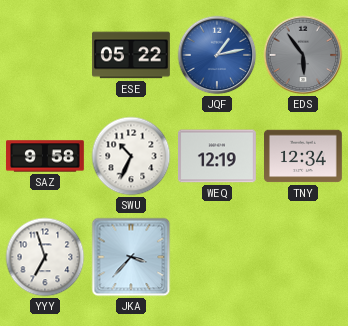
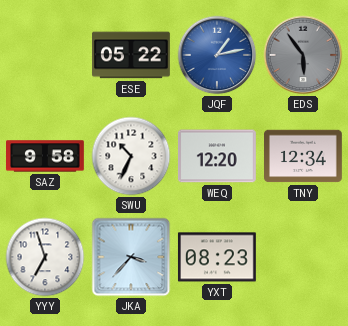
WEQ: 12:19 -> 12:20
YXT: none -> 08:23
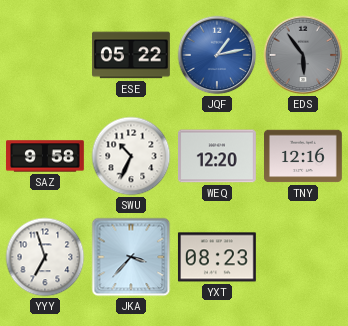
TNY: 12:34 -> 12:16
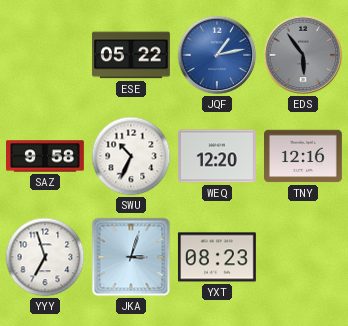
JKA: 3:37 -> 3:03
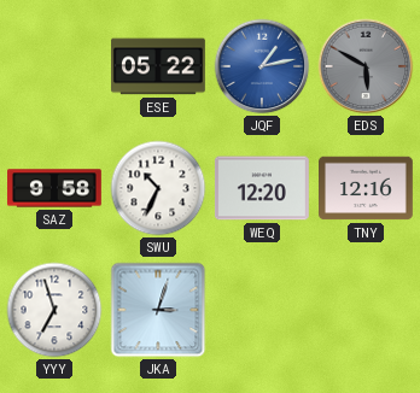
EDS: 5:54 -> 5:50
YXT: 08:23 -> none
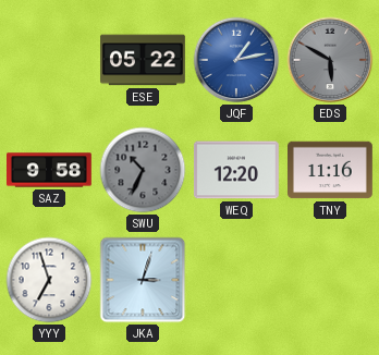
SWU dial: white -> grey
TNY: 12:16 -> 11:16
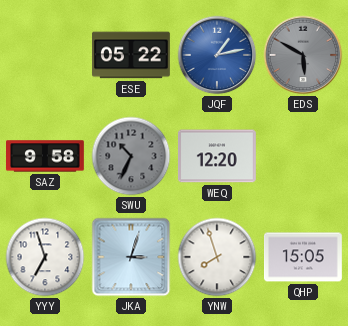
TNY: 11:16 -> none
YNW: none -> 7:57
QHP: none -> 15:05
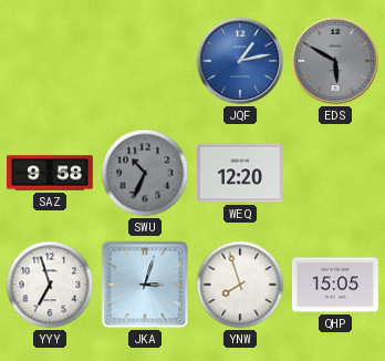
ESE: 05:22 -> none
